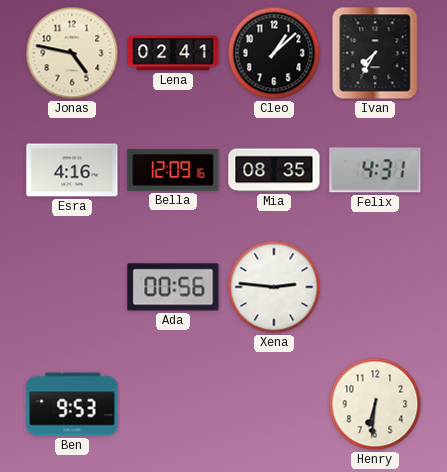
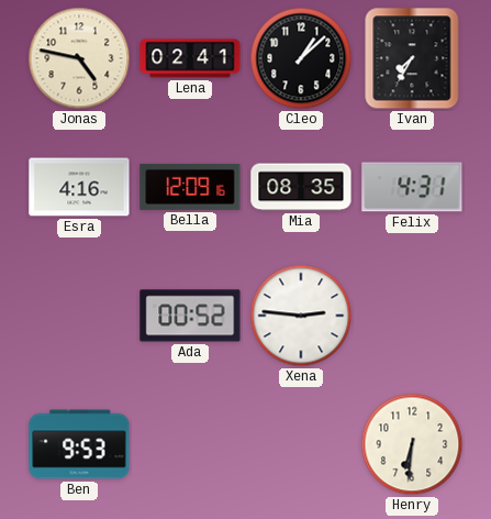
Ada: 00:56 -> 00:52
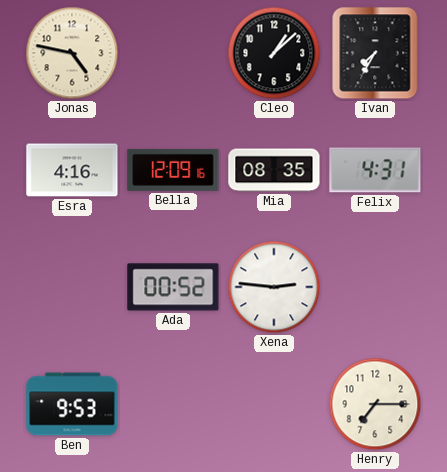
Lena: 02:41 -> none
Henry: 6:31 -> 7:15
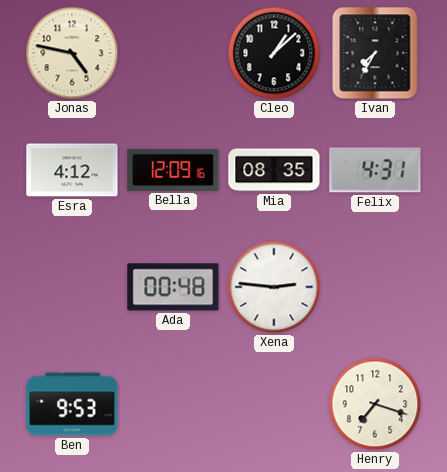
Esra: 4:16 -> 4:12
Ada: 00:52 -> 00:48
Henry: 7:15 -> 7:18
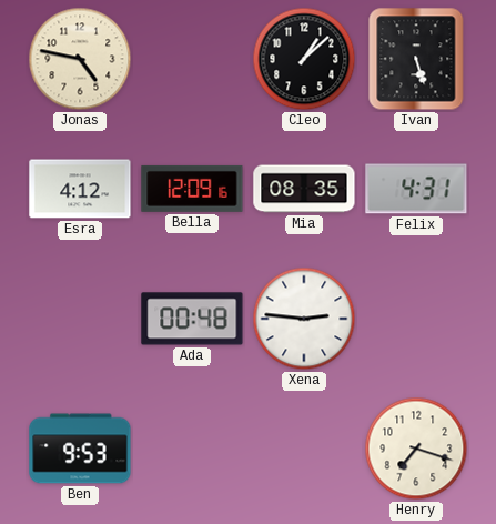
Ivan: 7:35 -> 5:27
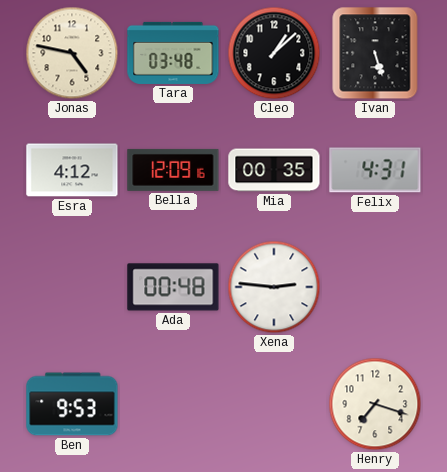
Tara: none -> 03:48
Mia: 08:35 -> 00:35
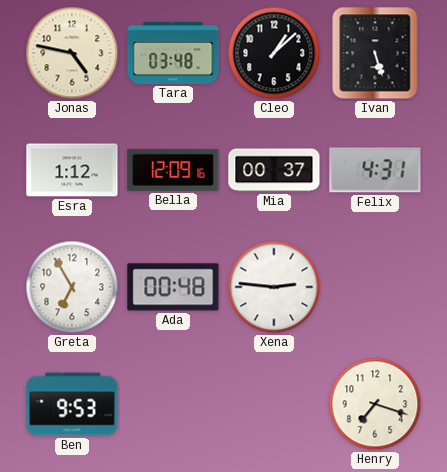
Esra: 4:12 -> 1:12
Mia: 00:35 -> 00:37
Greta: none -> 6:55
